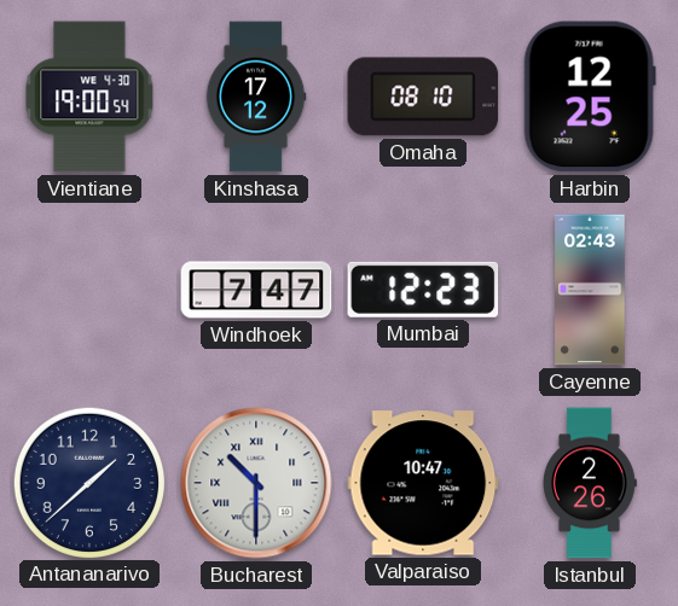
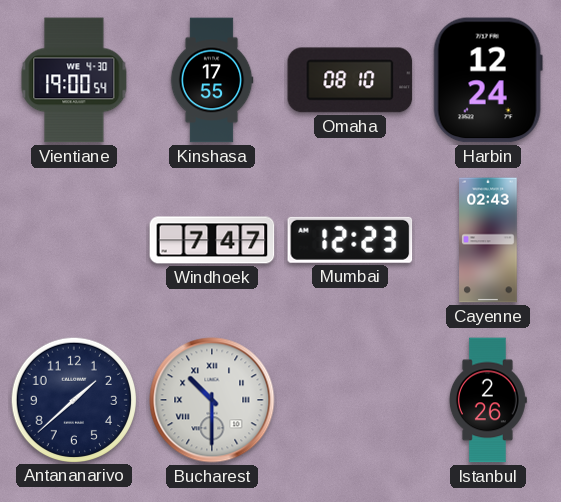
Kinshasa: 17:12 -> 17:55
Harbin: 12:25 -> 12:24
Valparaiso: 10:47 -> none
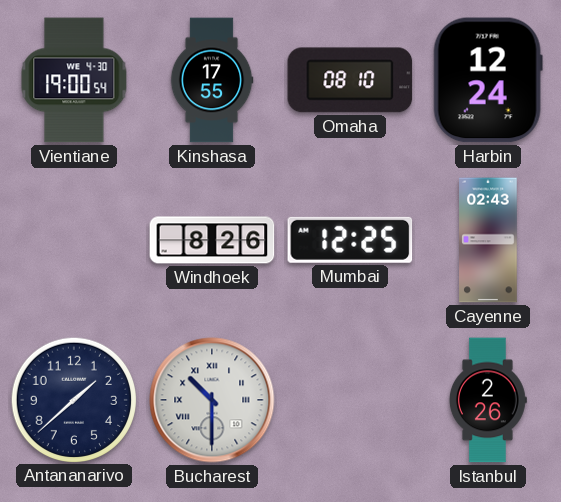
Windhoek: 7:47 -> 8:26
Mumbai: 12:23 -> 12:25
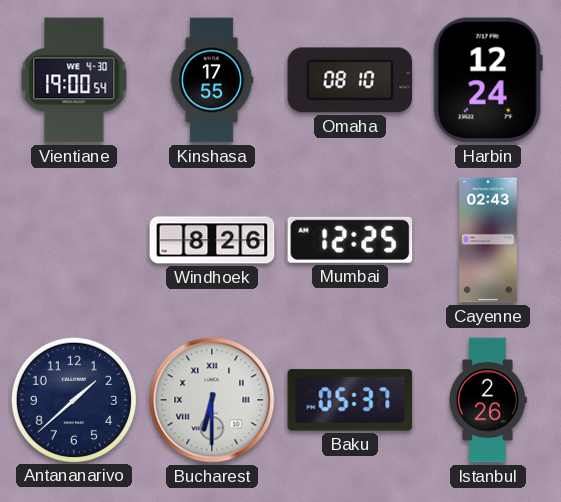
Bucharest: 10:30 -> 6:30
Baku: none -> 05:37
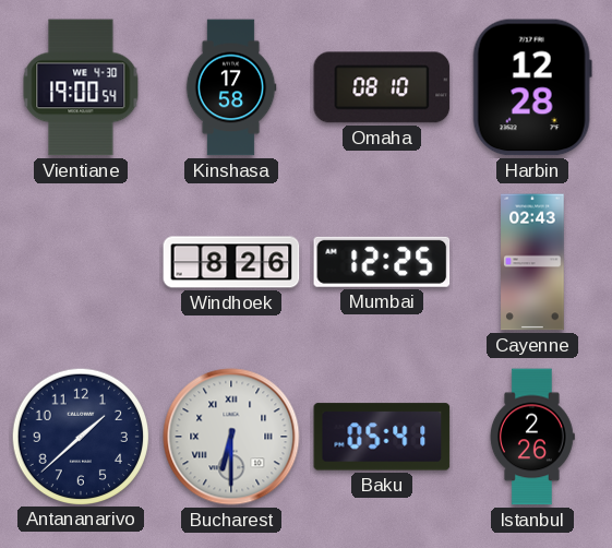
Kinshasa: 17:55 -> 17:58
Harbin: 12:24 -> 12:28
Baku: 05:37 -> 05:41
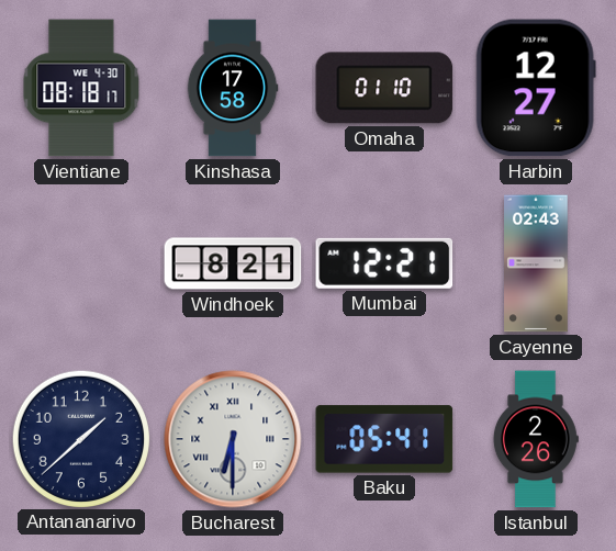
Vientiane: 19:00 -> 08:18
Omaha: 08:10 -> 01:10
Harbin: 12:28 -> 12:27
Windhoek: 8:26 -> 8:21
Mumbai: 12:25 -> 12:21
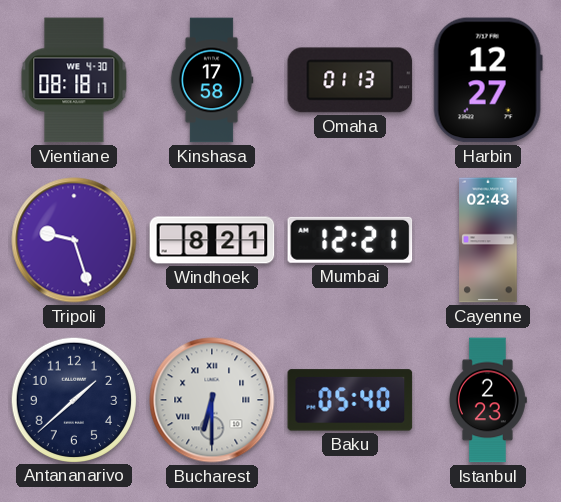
Omaha: 01:10 -> 01:13
Tripoli: none -> 9:27
Baku: 05:41 -> 05:40
Istanbul: 2:26 -> 2:23
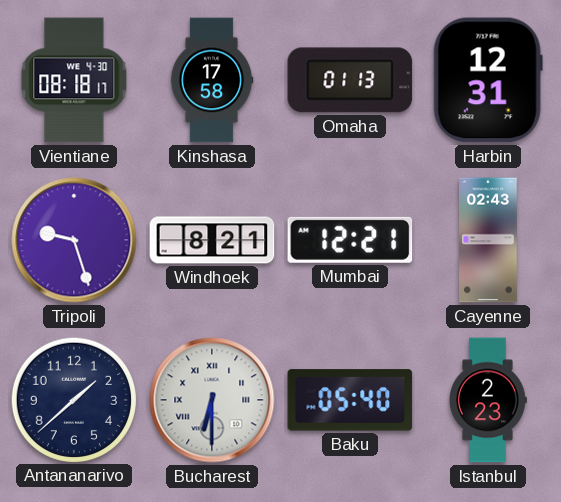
Harbin: 12:27 -> 12:31
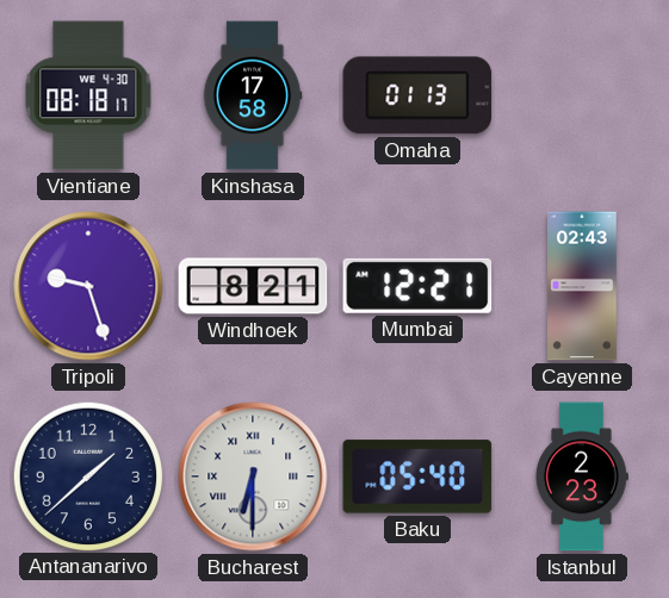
Harbin: 12:31 -> none
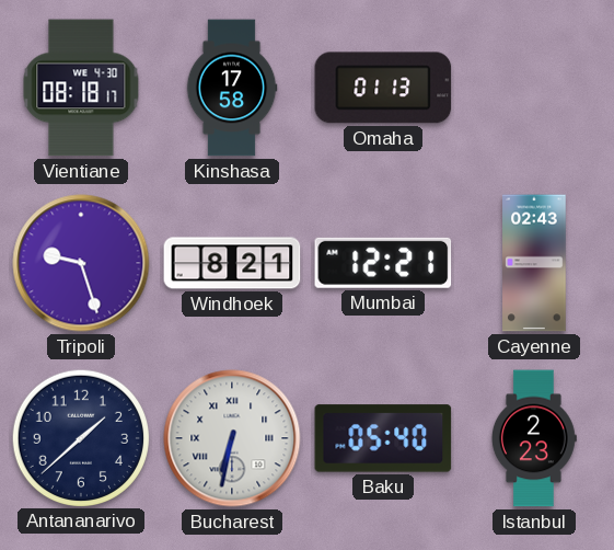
Bucharest: 6:30 -> 6:32
